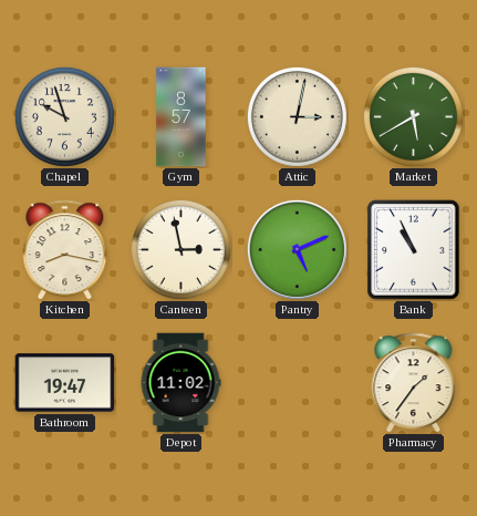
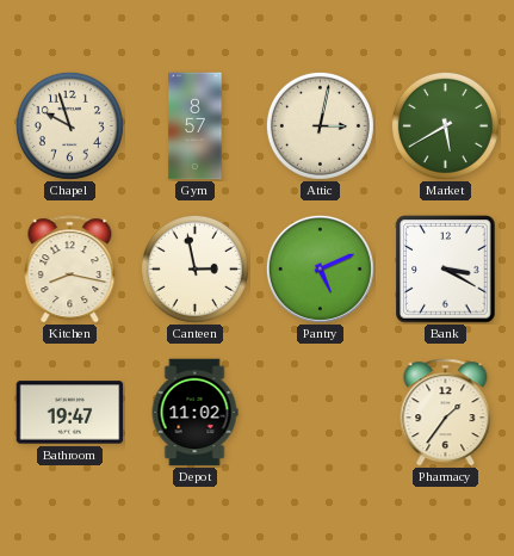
Bank: 10:56 -> 3:20
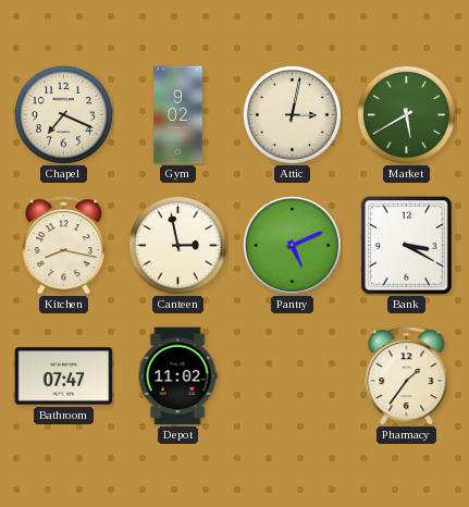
Chapel: 9:57 -> 7:19
Gym: 8:57 -> 9:02
Bathroom: 19:47 -> 07:47
